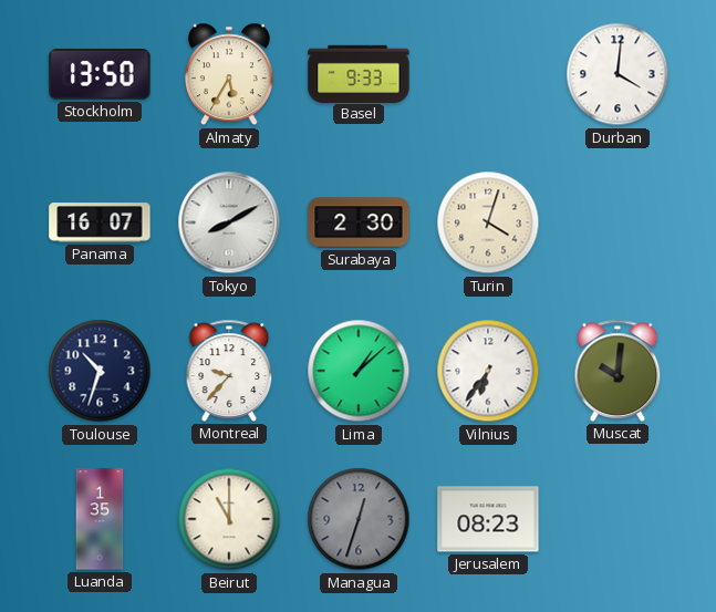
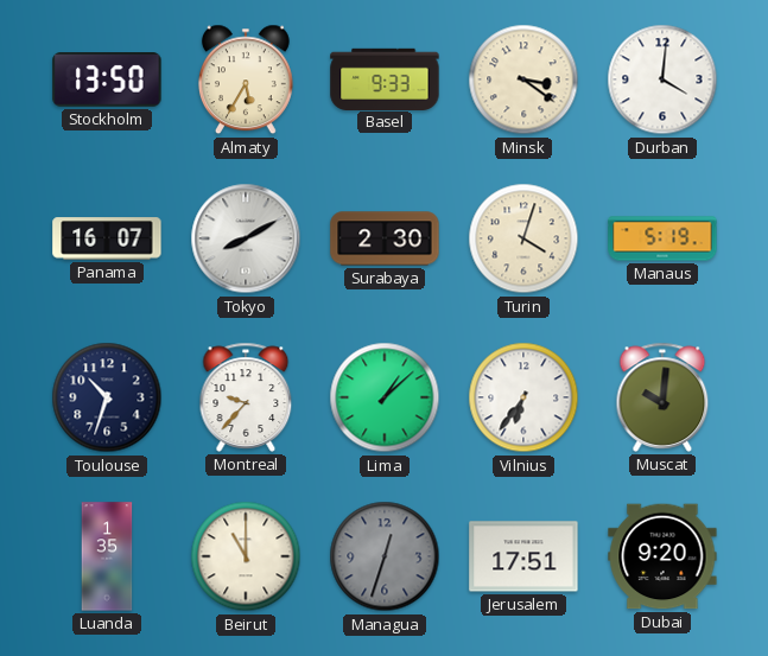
Minsk: none -> 3:21
Manaus: none -> 5:19
Jerusalem: 08:23 -> 17:51
Dubai: none -> 9:20
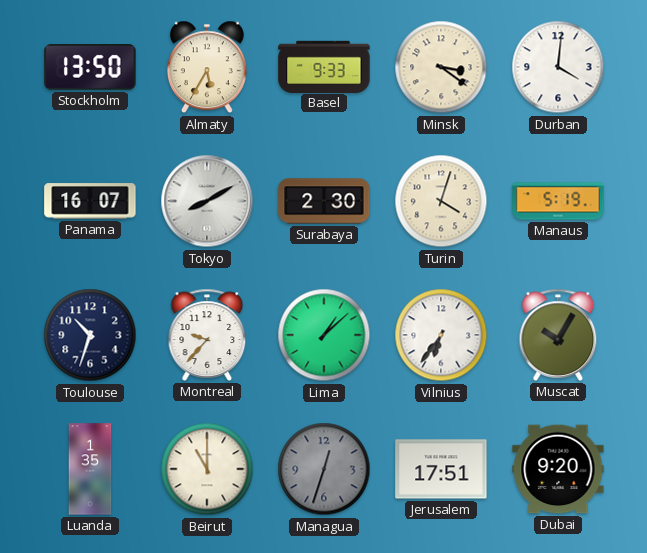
Muscat: 10:01 -> 10:05
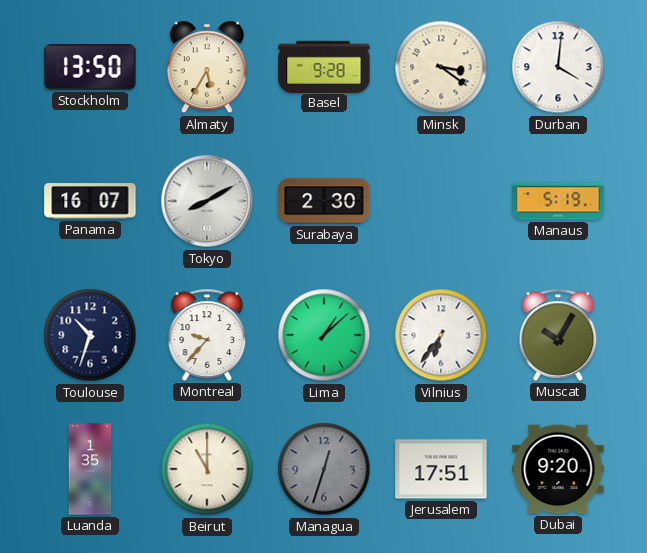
Basel: 9:33 -> 9:28
Turin: 4:03 -> none
